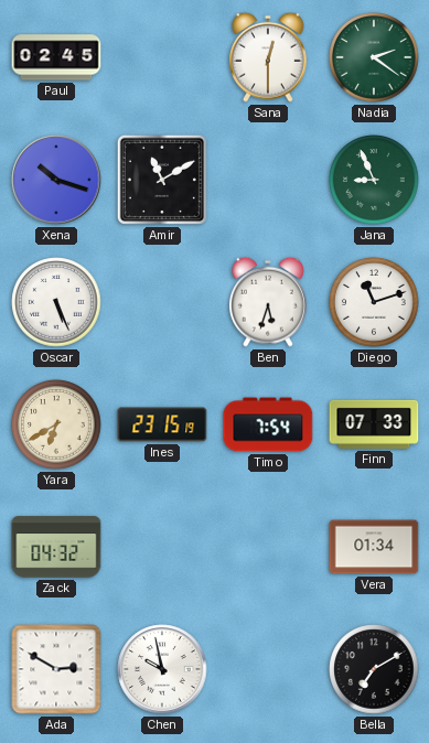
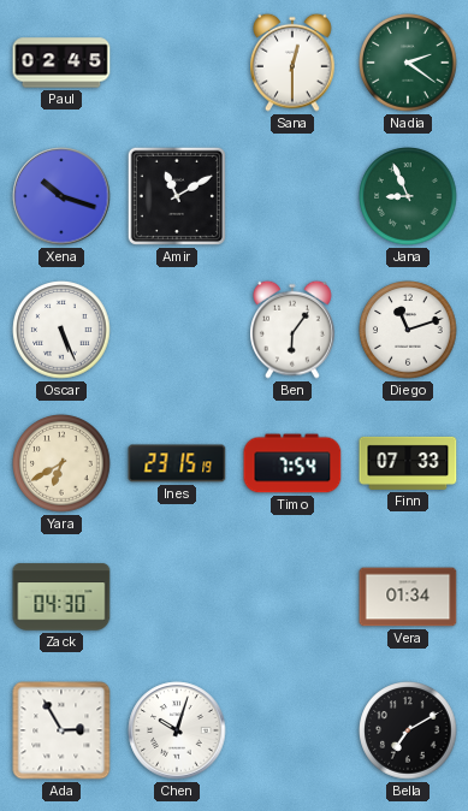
Ben: 5:33 -> 6:06
Zack: 04:32 -> 04:30
Ada: 2:50 -> 2:55
Chen: 9:58 -> 10:03
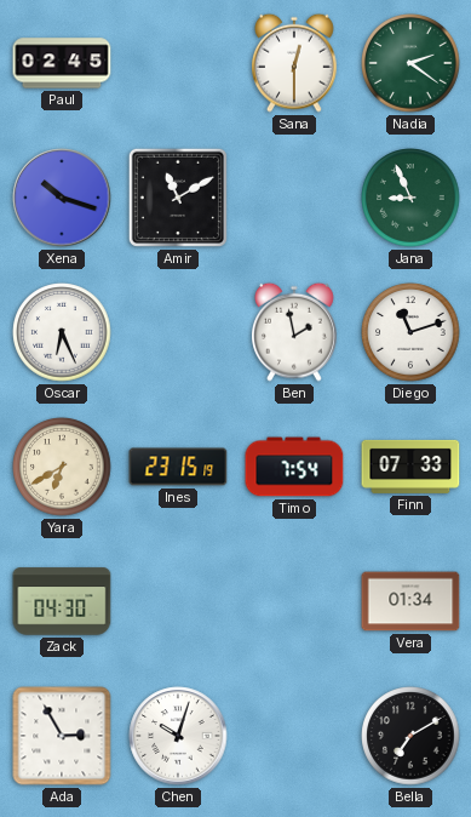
Oscar: 5:26 -> 6:26
Ben: 6:06 -> 1:58
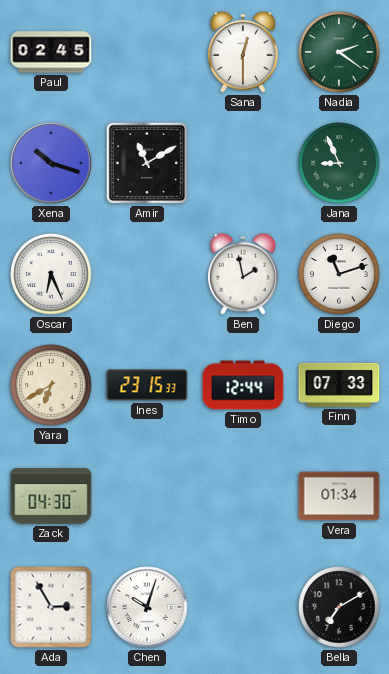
Ines: 23:15:19 -> 23:15:33
Timo: 7:54 -> 12:44
